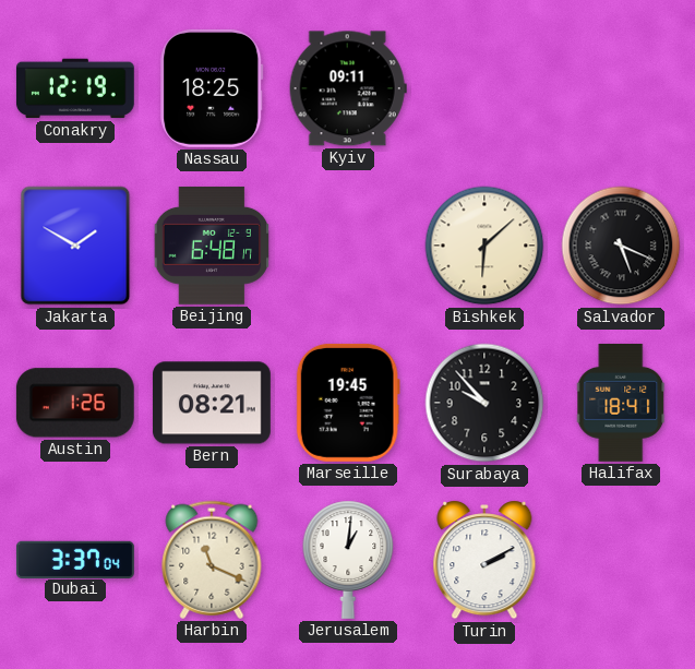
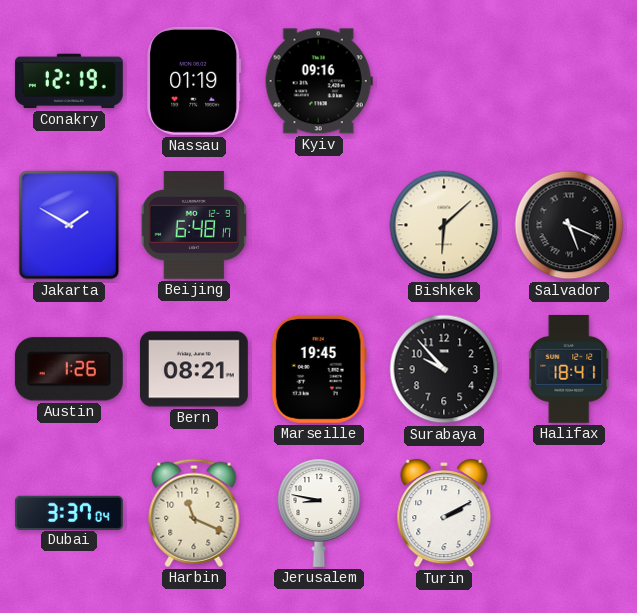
Nassau: 18:25 -> 01:19
Kyiv: 09:11 -> 09:16
Jerusalem: 1:01 -> 8:47
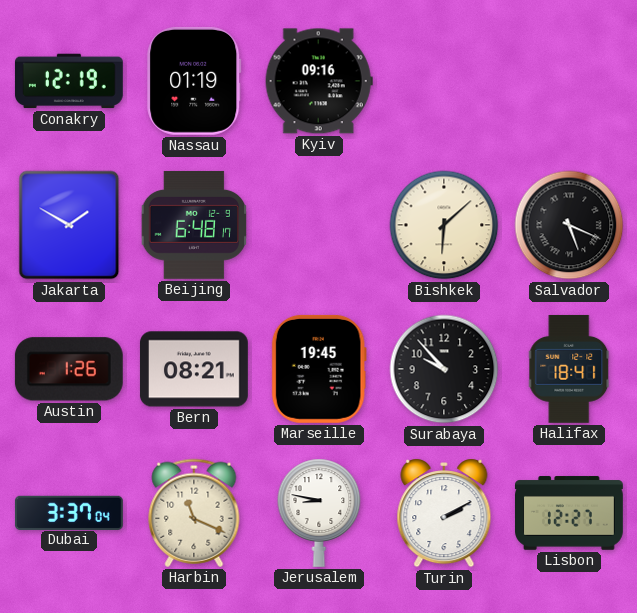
Lisbon: none -> 12:27
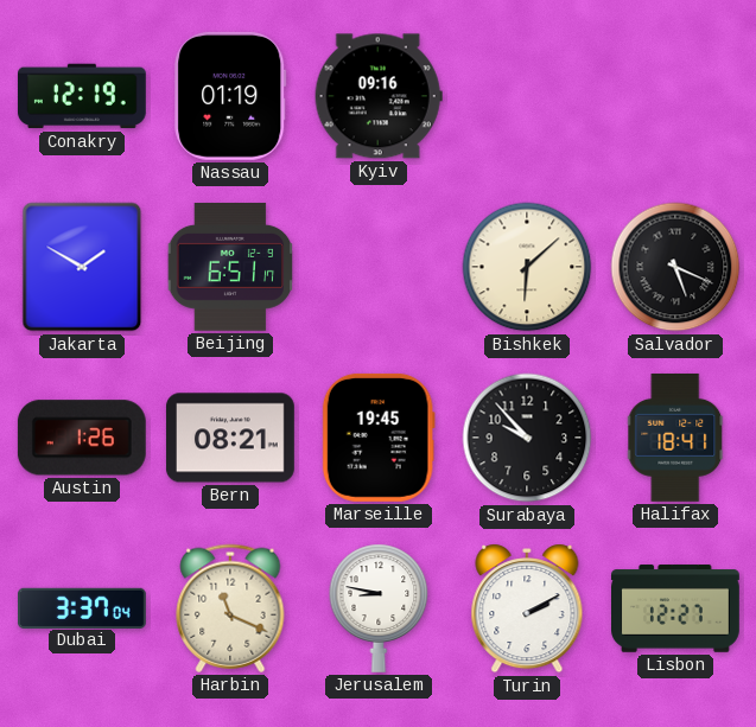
Beijing: 6:48 -> 6:51
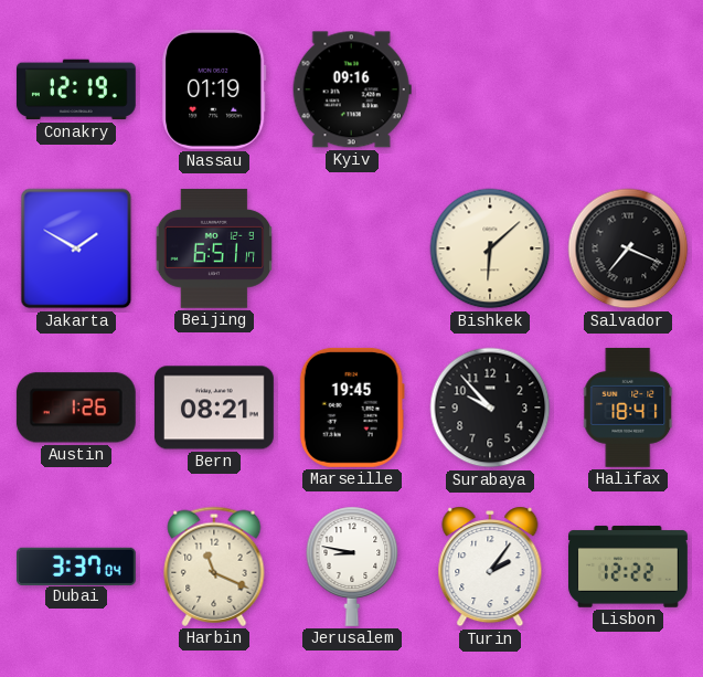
Salvador: 5:19 -> 7:19
Turin: 2:10 -> 2:06
Lisbon: 12:27 -> 12:22
